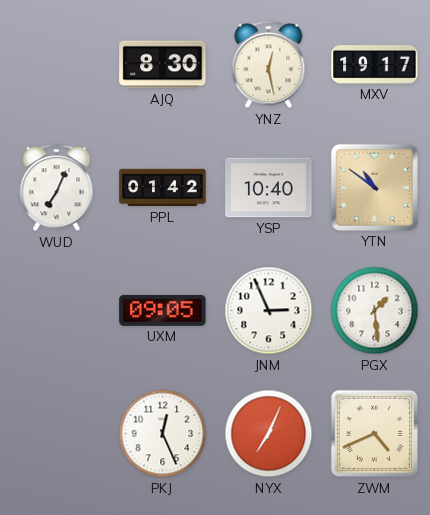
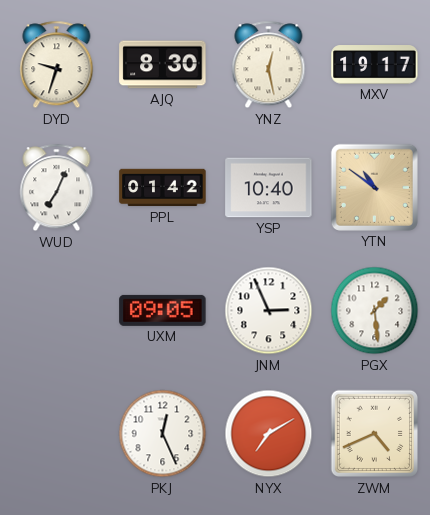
DYD: none -> 9:33
NYX: 7:04 -> 7:10
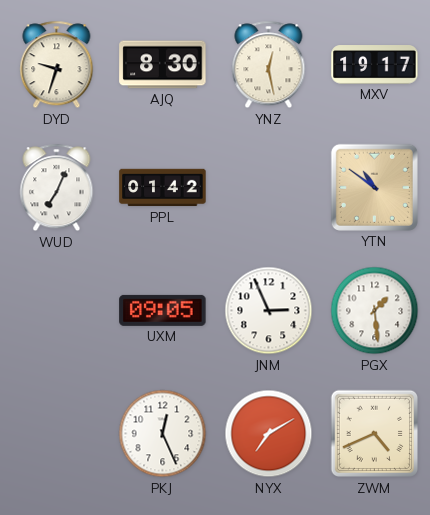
YSP: 10:40 -> none
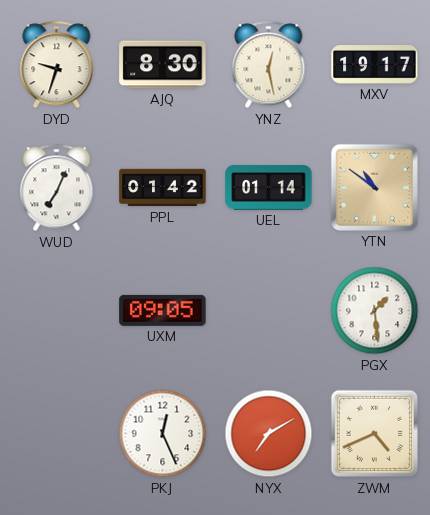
UEL: none -> 01:14
JNM: 2:56 -> none
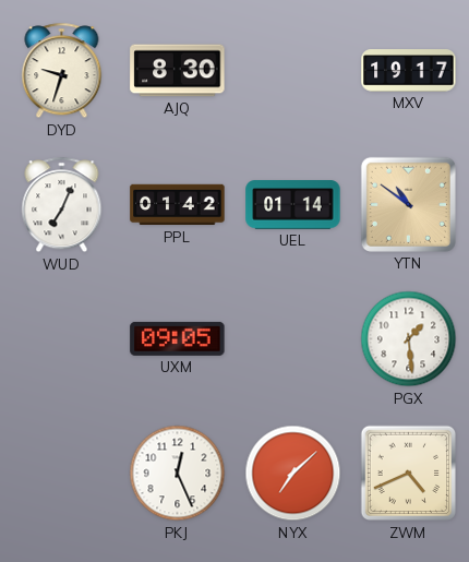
YNZ: 12:28 -> none
NYX: 7:10 -> 7:08
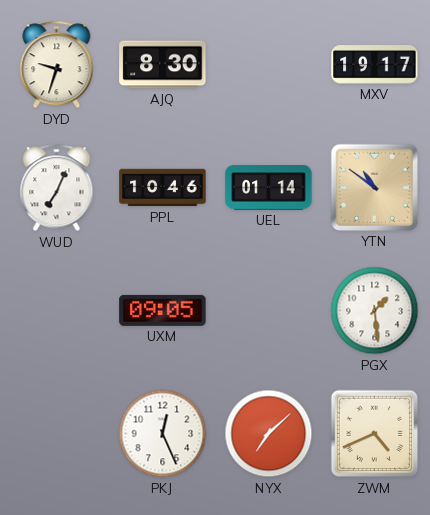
PPL: 01:42 -> 10:46
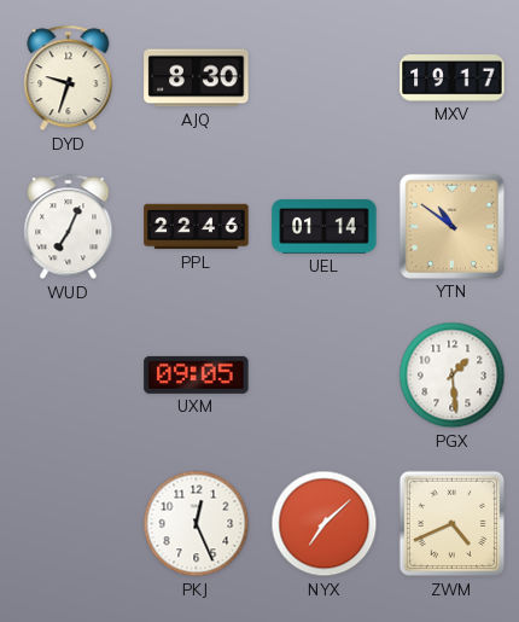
PPL: 10:46 -> 22:46
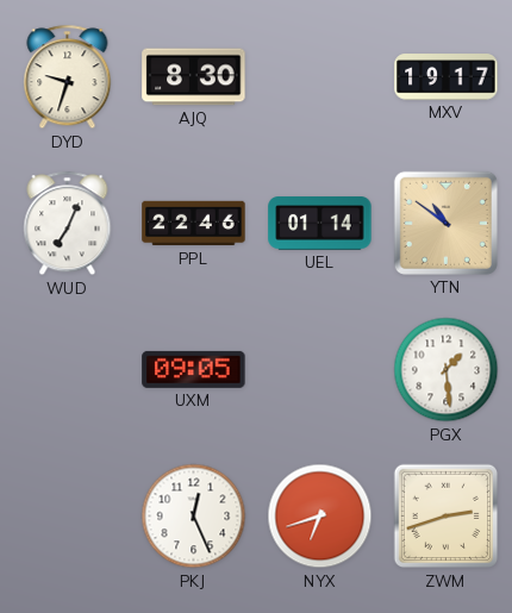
NYX: 7:08 -> 6:42
ZWM: 4:41 -> 2:42
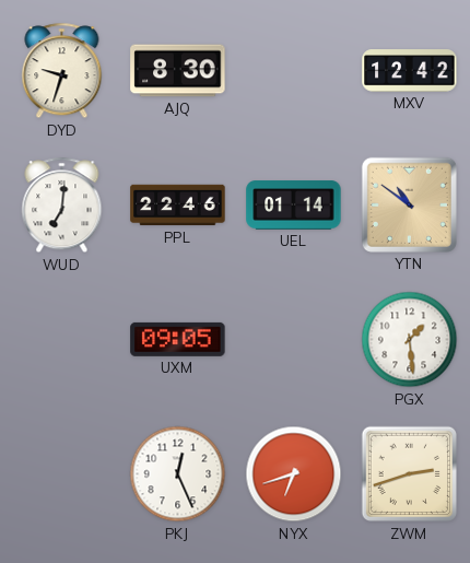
MXV: 19:17 -> 12:42
WUD: 7:04 -> 7:01
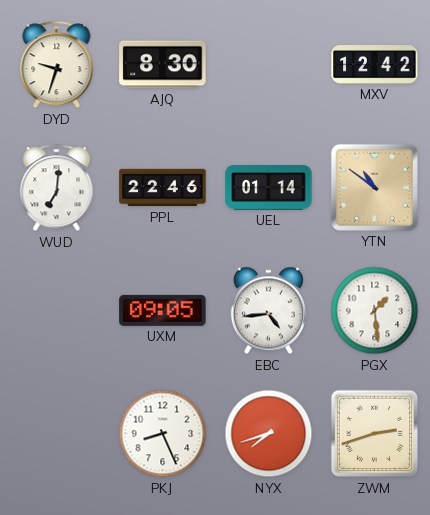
EBC: none -> 4:44
PKJ: 12:26 -> 8:26
NYX: 6:42 -> 7:42
